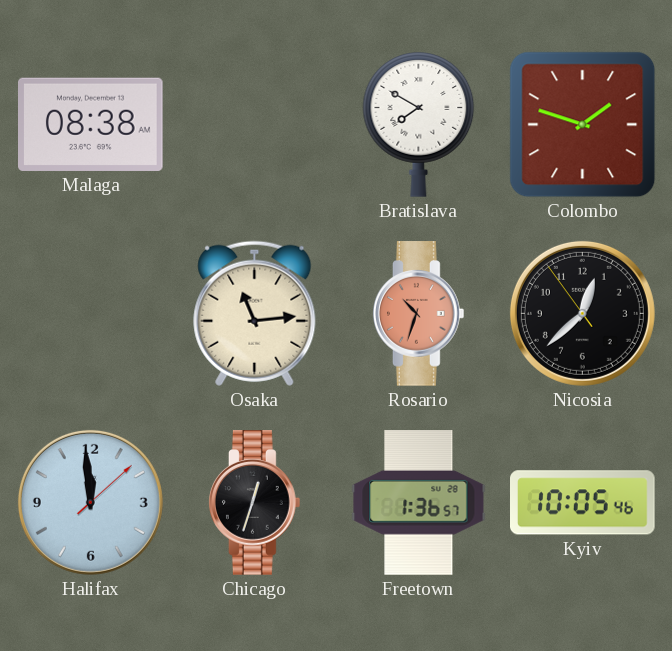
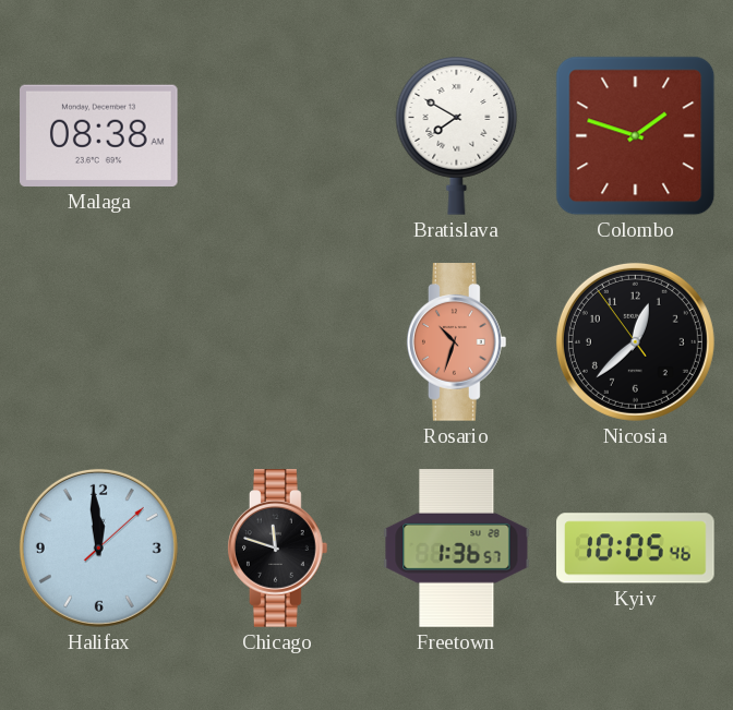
Osaka: 11:14 -> none
Chicago: 12:33 -> 11:48
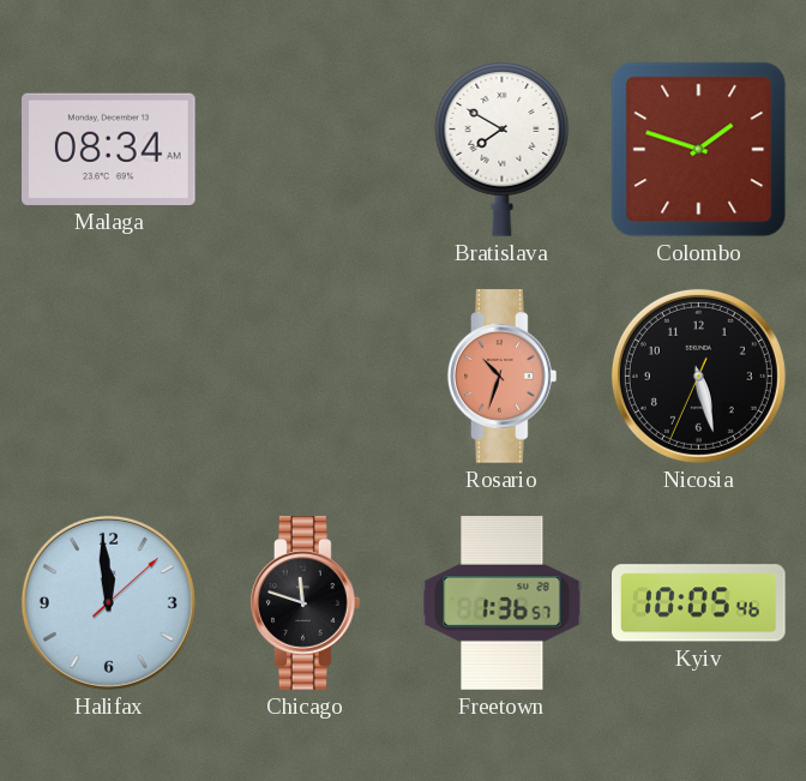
Malaga: 08:38 -> 08:34
Nicosia: 12:37 -> 5:27
